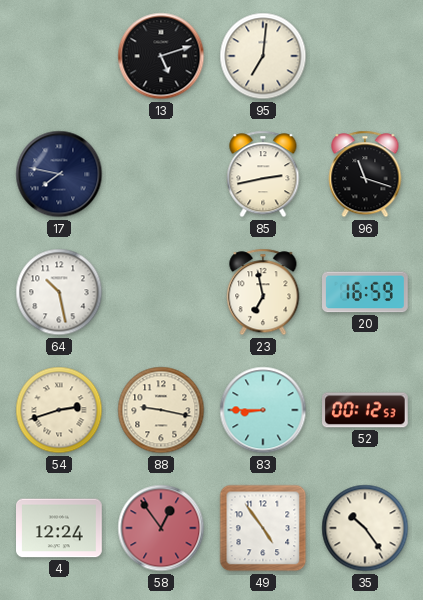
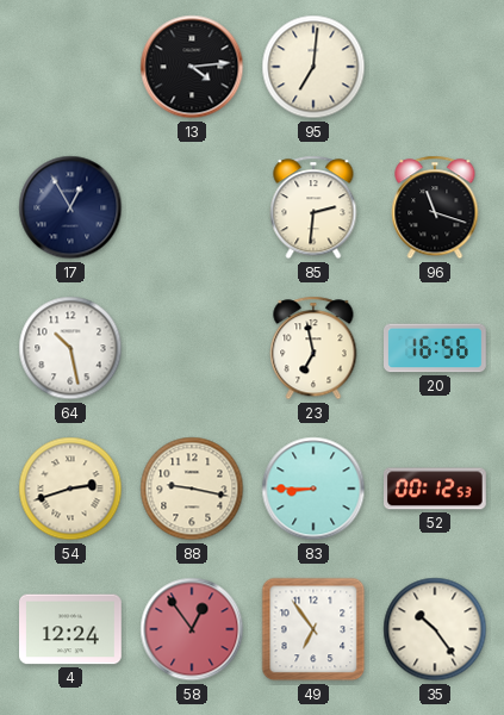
13: 5:12 -> 4:14
17: 7:47 -> 12:55
85: 2:43 -> 2:31
20: 16:59 -> 16:56
49: 4:54 -> 6:54
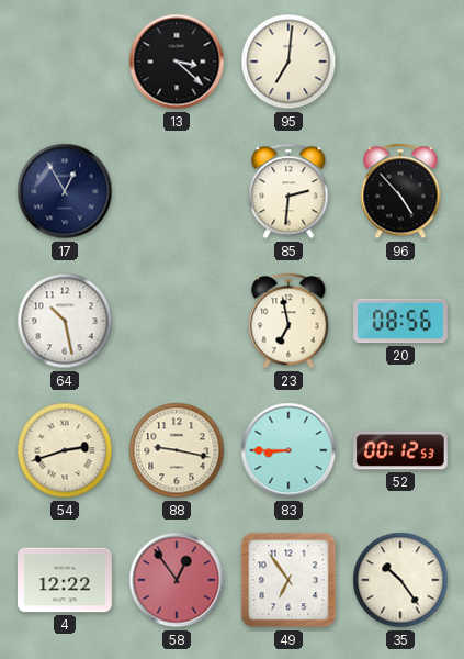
13: 4:14 -> 3:22
96: 11:18 -> 4:53
20: 16:56 -> 08:56
4: 12:24 -> 12:22
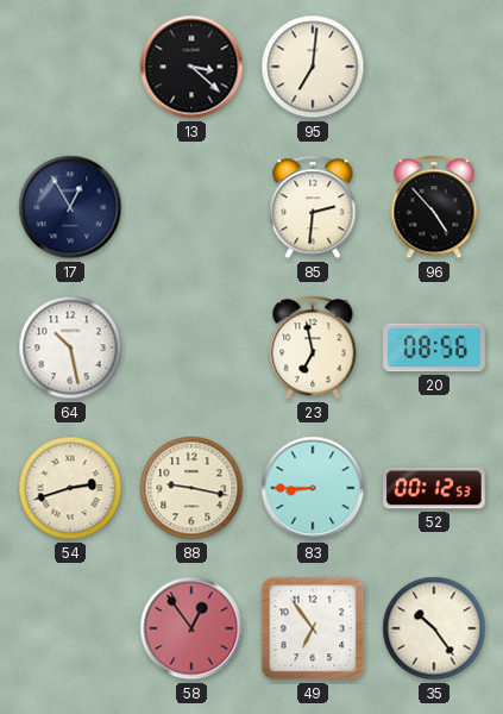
4: 12:22 -> none
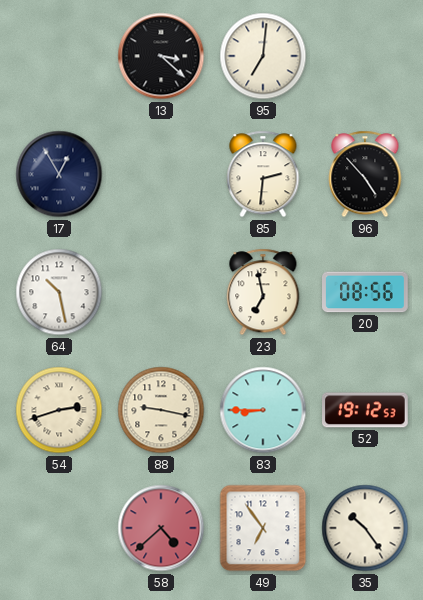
52: 00:12 -> 19:12
58: 12:54 -> 4:38
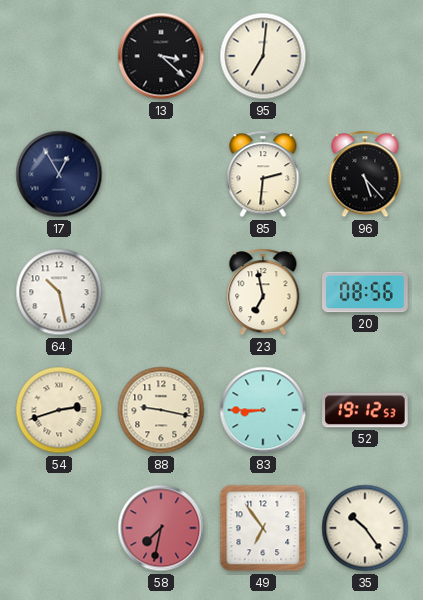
96: 4:53 -> 5:23
58: 4:38 -> 7:32
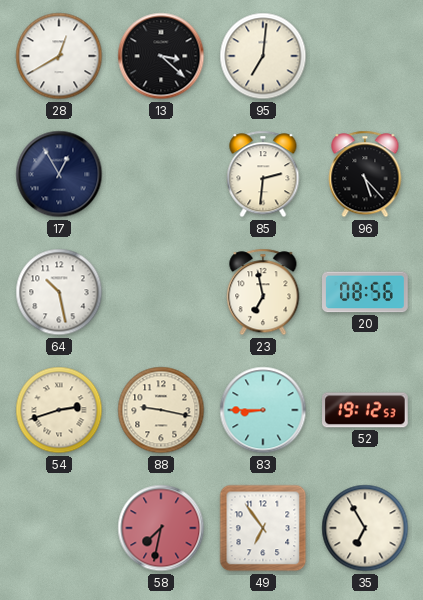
28: none -> 12:40
35: 10:24 -> 6:55
